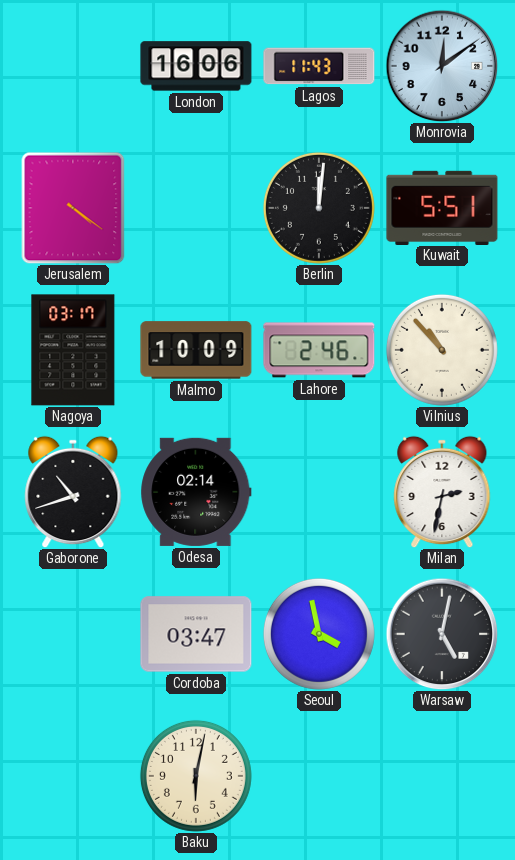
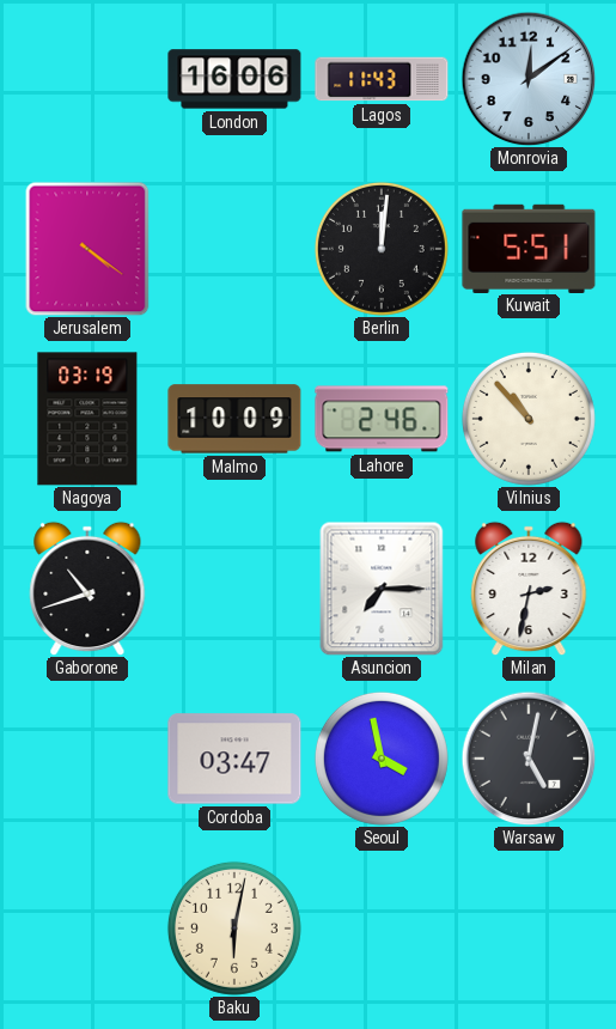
Nagoya: 03:17 -> 03:19
Odesa: 02:14 -> none
Asuncion: none -> 7:15
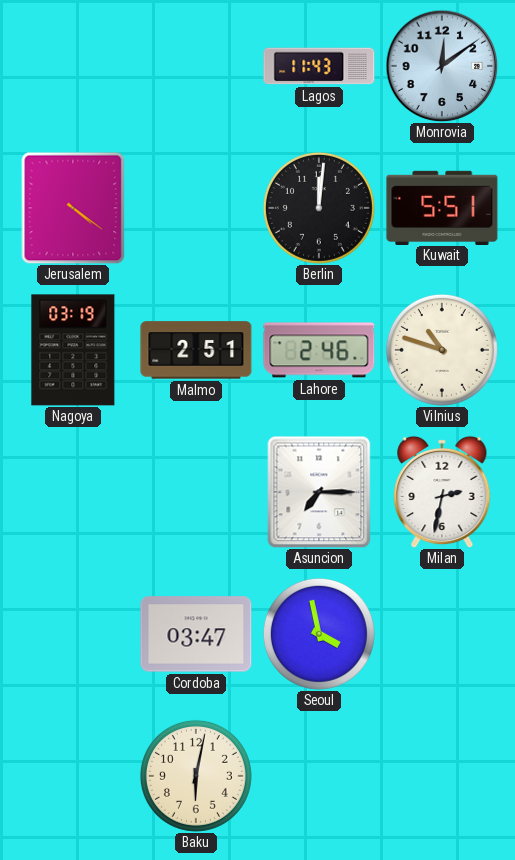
London: 16:06 -> none
Malmo: 10:09 -> 2:51
Vilnius: 10:53 -> 10:48
Gaborone: 10:42 -> none
Warsaw: 5:02 -> none
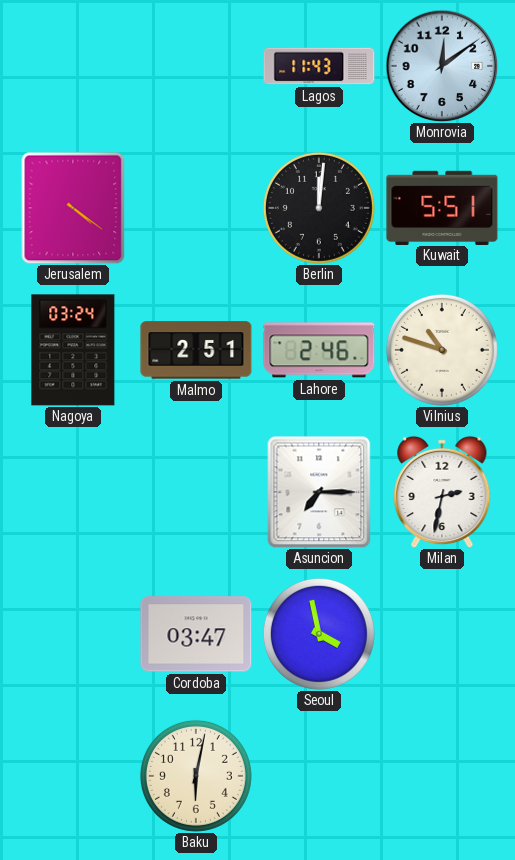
Nagoya: 03:19 -> 03:24
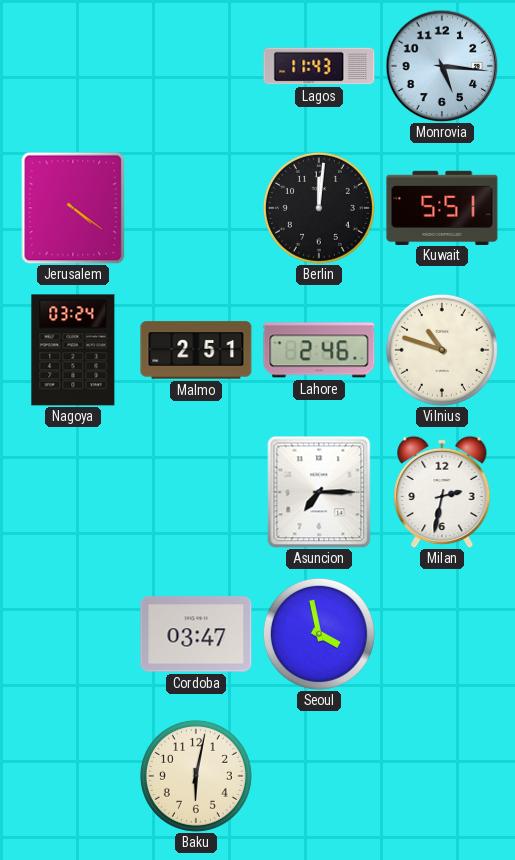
Monrovia: 12:09 -> 5:16
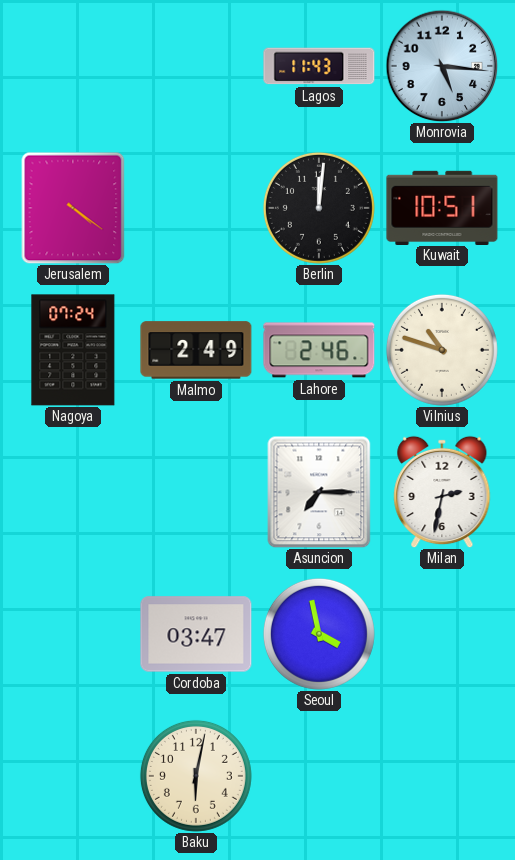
Kuwait: 5:51 -> 10:51
Nagoya: 03:24 -> 07:24
Malmo: 2:51 -> 2:49
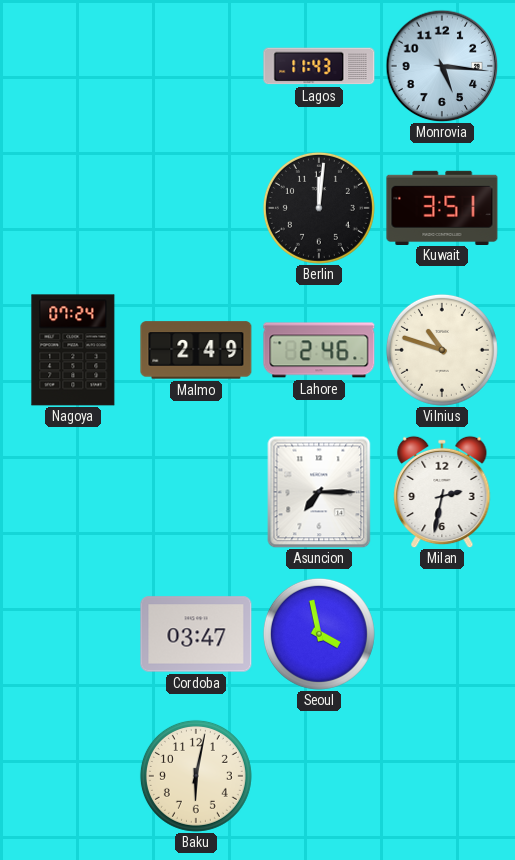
Jerusalem: 4:21 -> none
Kuwait: 10:51 -> 3:51
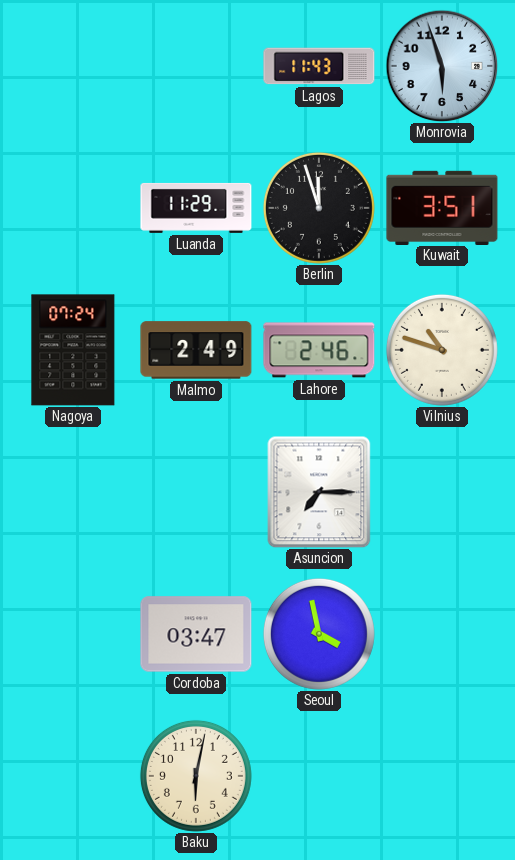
Monrovia: 5:16 -> 5:57
Luanda: none -> 11:29
Berlin: 12:01 -> 11:57
Milan: 2:32 -> none
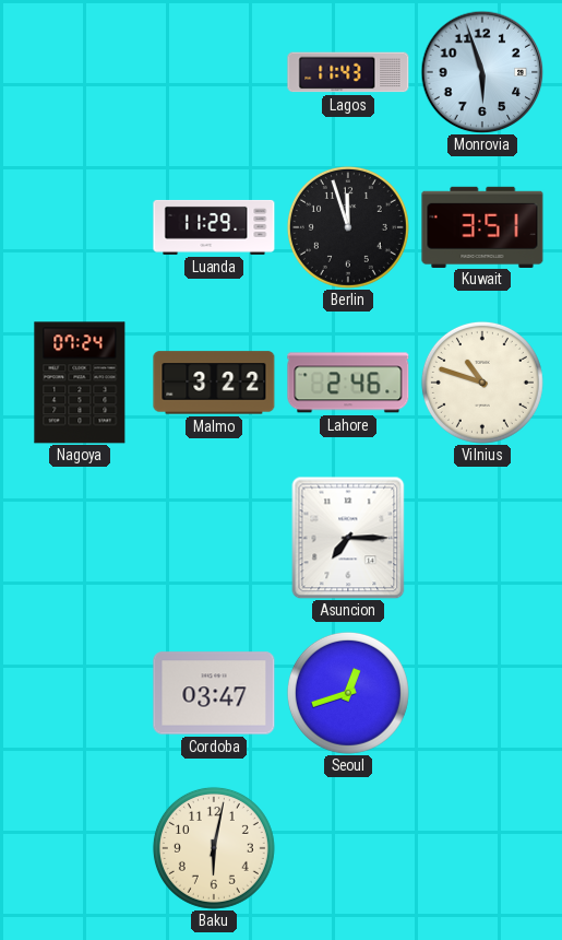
Malmo: 2:49 -> 3:22
Seoul: 3:58 -> 12:42
